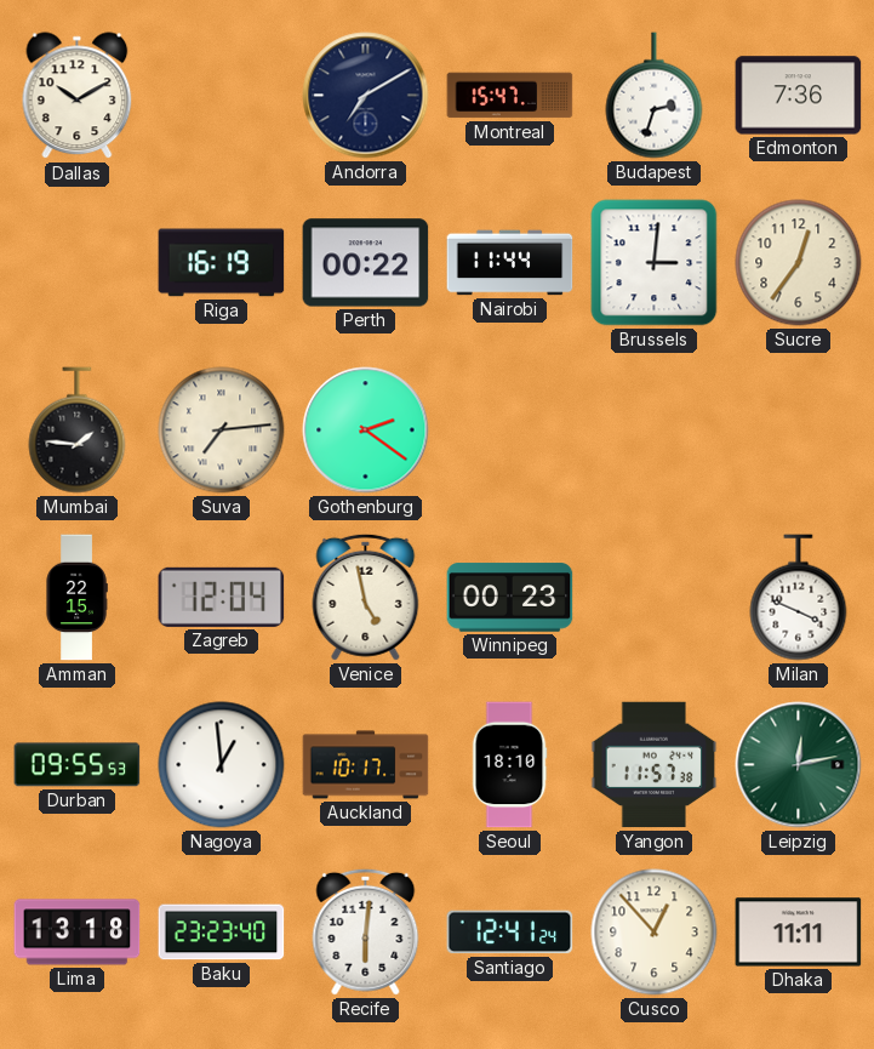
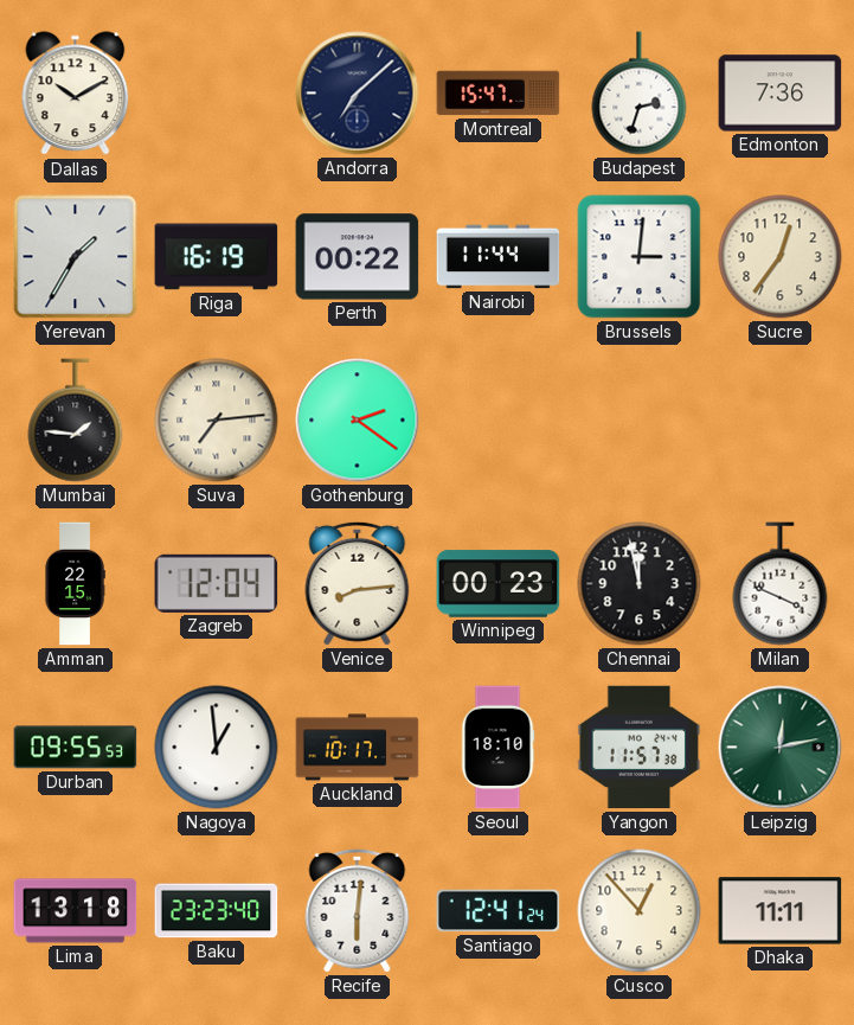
Andorra: 7:10 -> 7:08
Yerevan: none -> 1:35
Venice: 4:58 -> 8:14
Chennai: none -> 11:58
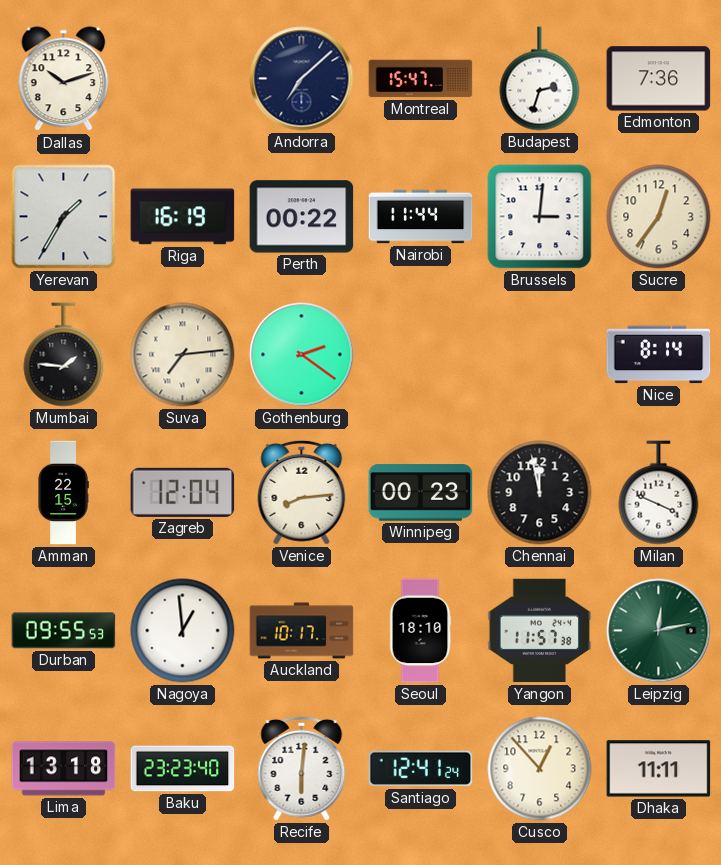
Dallas: 10:10 -> 10:12
Nice: none -> 8:14
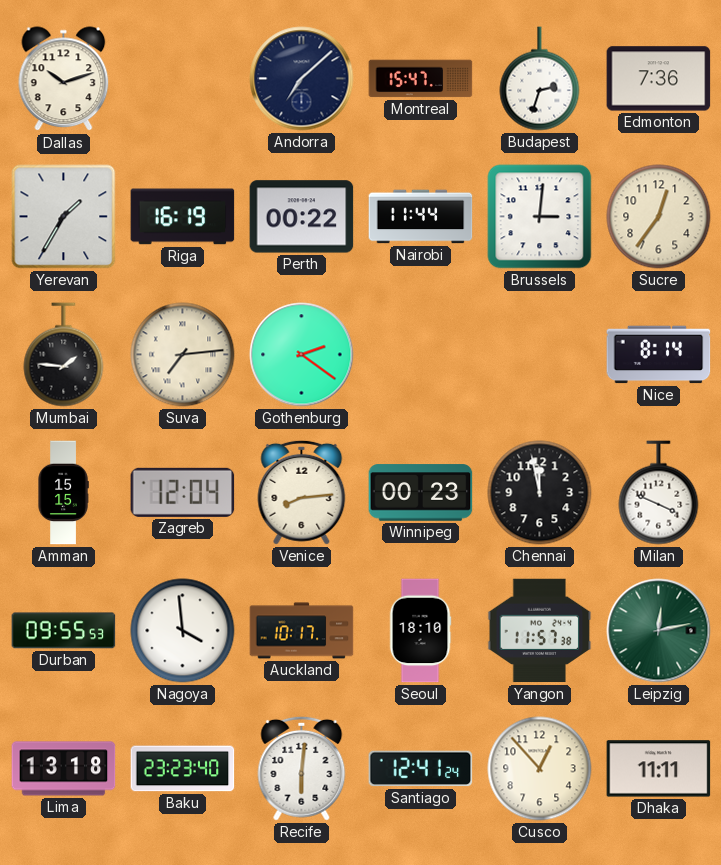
Amman: 22:15 -> 15:15
Nagoya: 12:59 -> 3:59
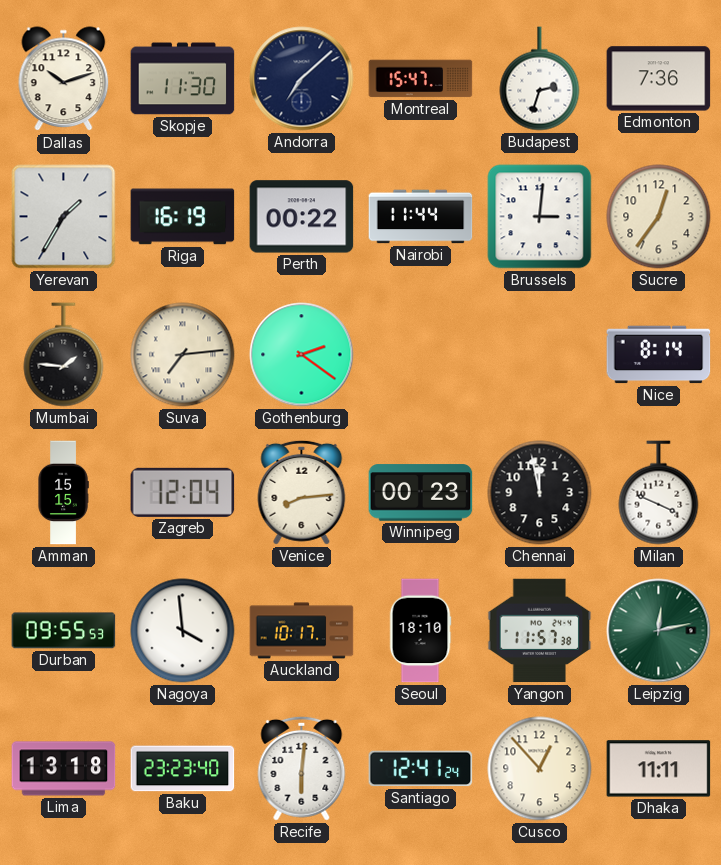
Skopje: none -> 11:30
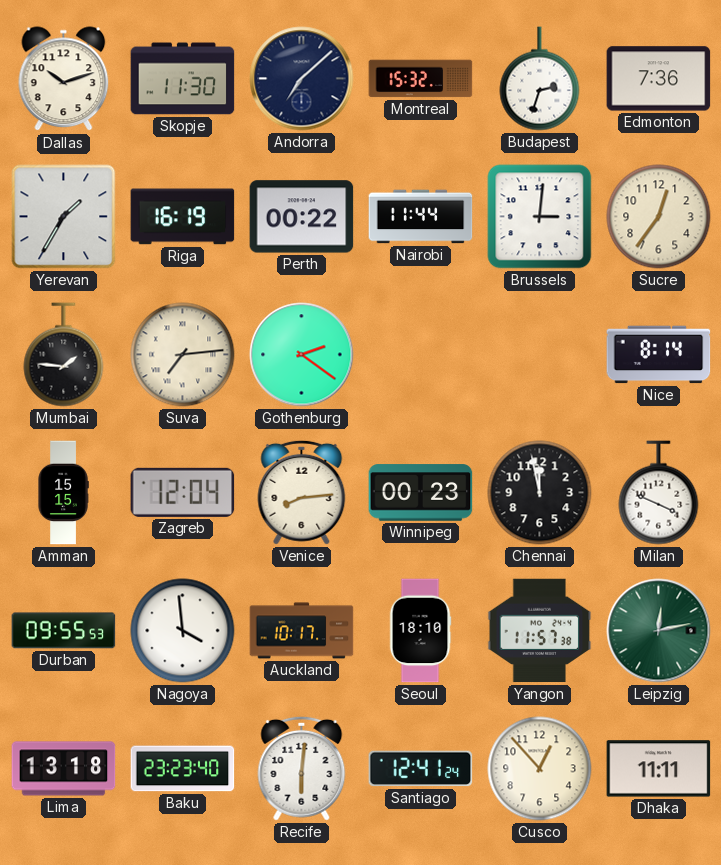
Montreal: 15:47 -> 15:32
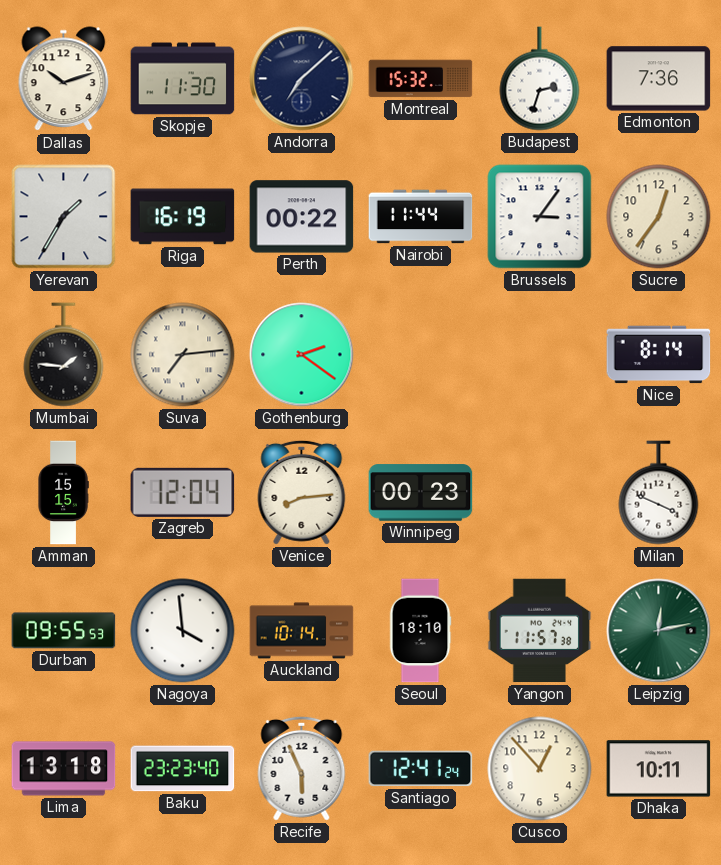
Brussels: 3:01 -> 3:06
Chennai: 11:58 -> none
Auckland: 10:17 -> 10:14
Recife: 6:01 -> 5:56
Dhaka: 11:11 -> 10:11
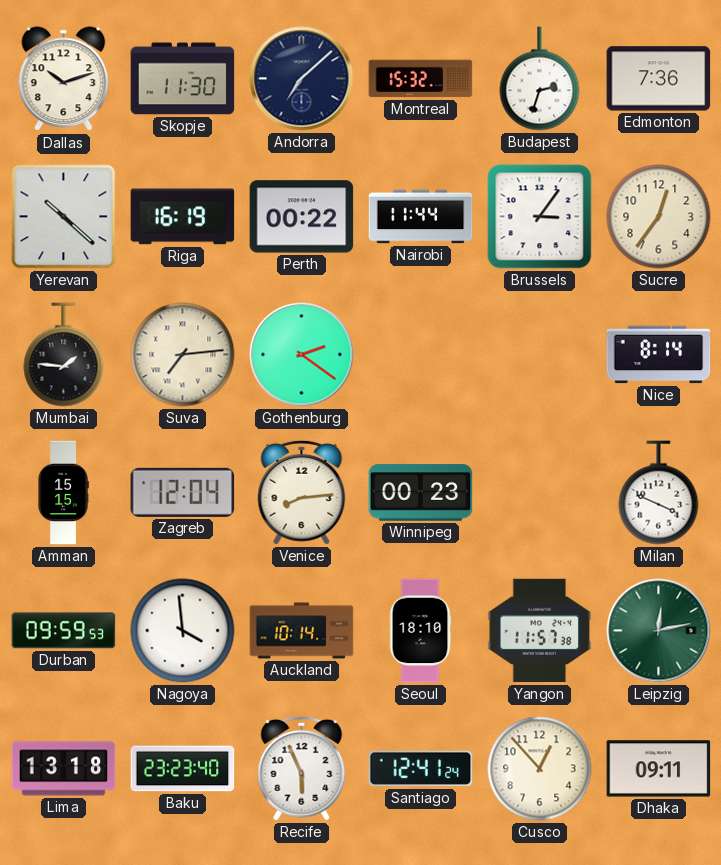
Yerevan: 1:35 -> 10:22
Durban: 09:55 -> 09:59
Dhaka: 10:11 -> 09:11
